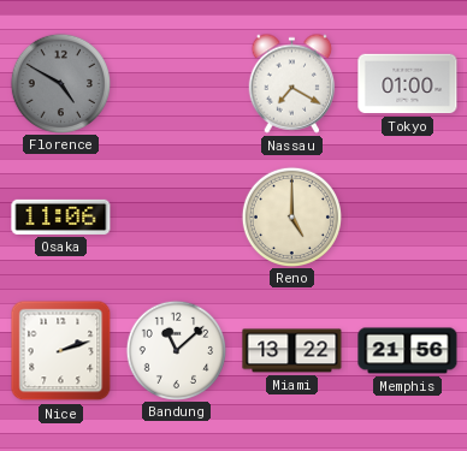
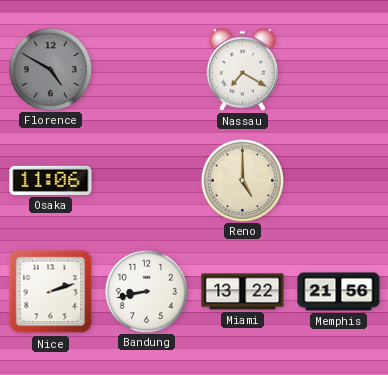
Tokyo: 01:00 -> none
Bandung: 11:08 -> 8:43
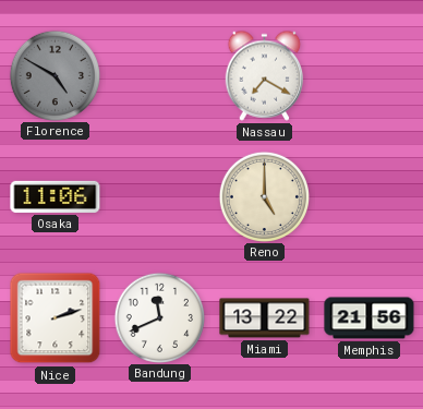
Bandung: 8:43 -> 11:41
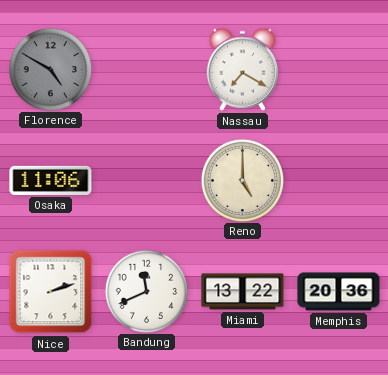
Memphis: 21:56 -> 20:36
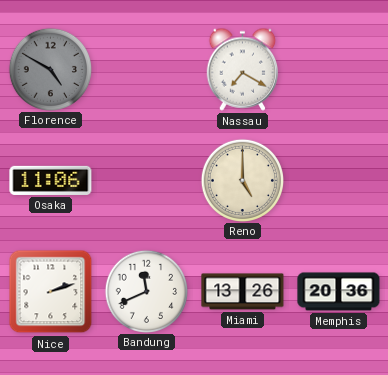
Miami: 13:22 -> 13:26
